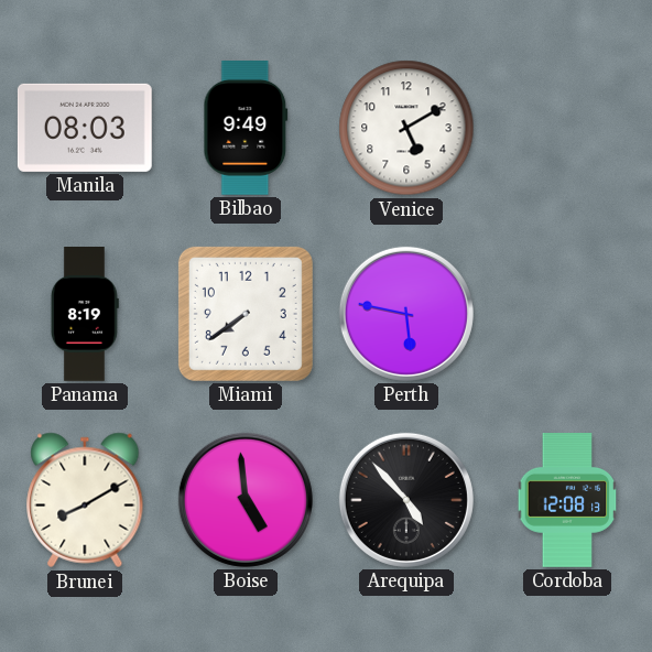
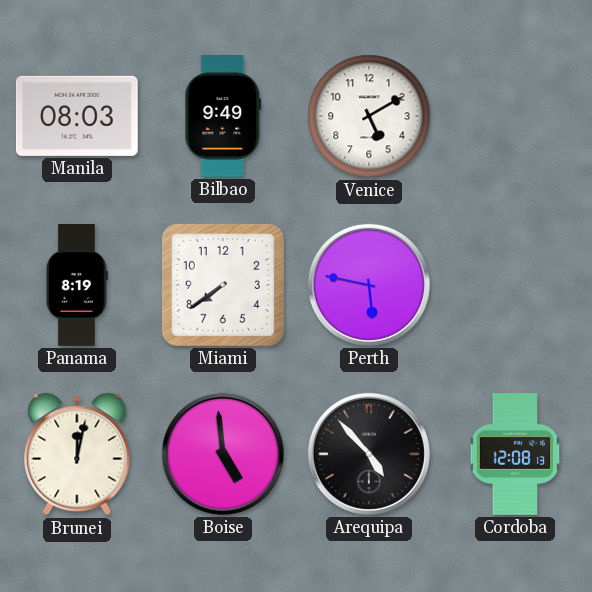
Brunei: 8:10 -> 12:02
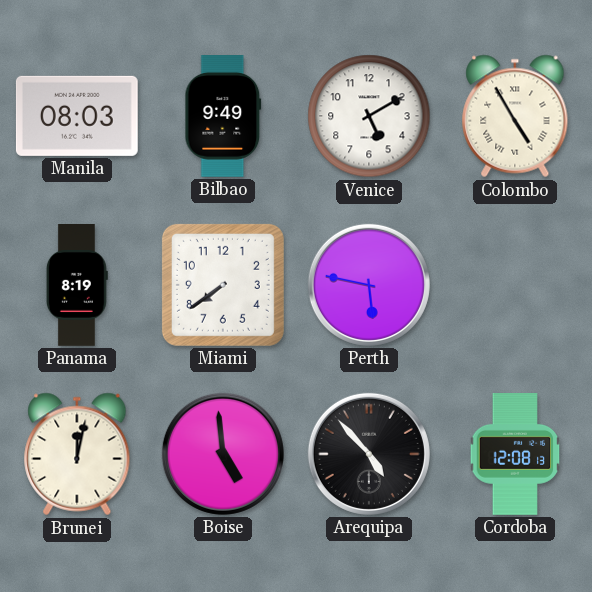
Colombo: none -> 4:55
